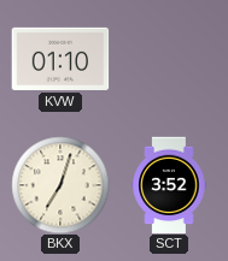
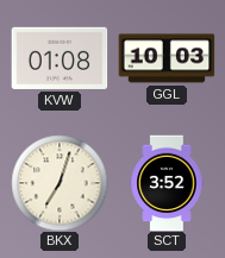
KVW: 01:10 -> 01:08
GGL: none -> 10:03
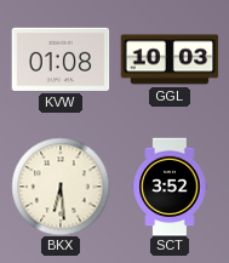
BKX: 7:03 -> 6:29
